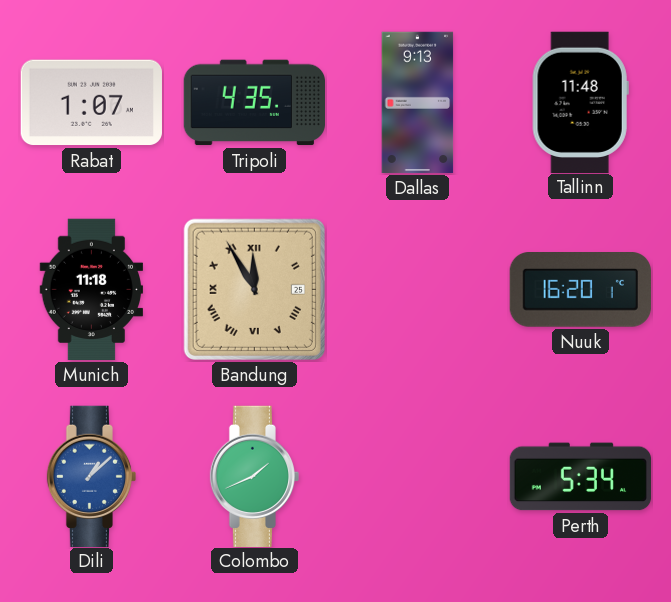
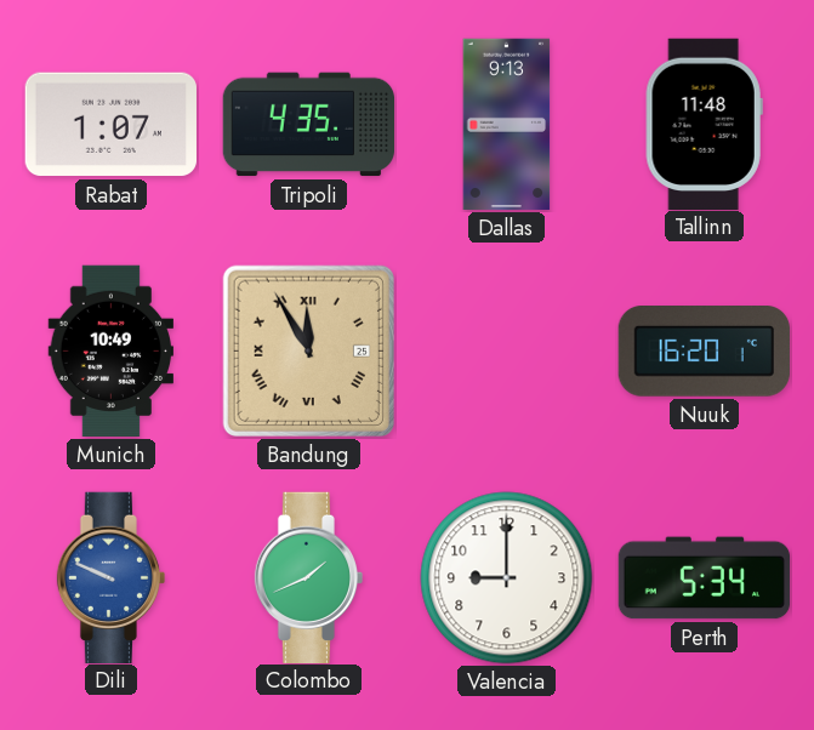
Munich: 11:18 -> 10:49
Dili: 1:08 -> 9:49
Valencia: none -> 9:00
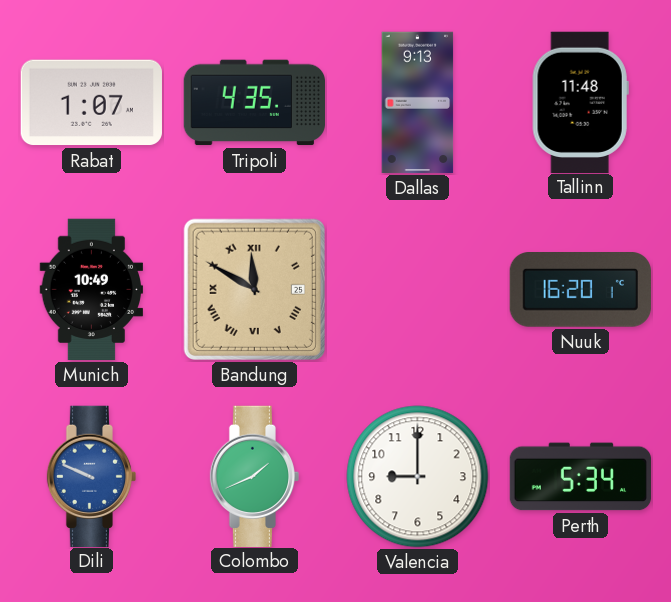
Bandung: 11:55 -> 11:50
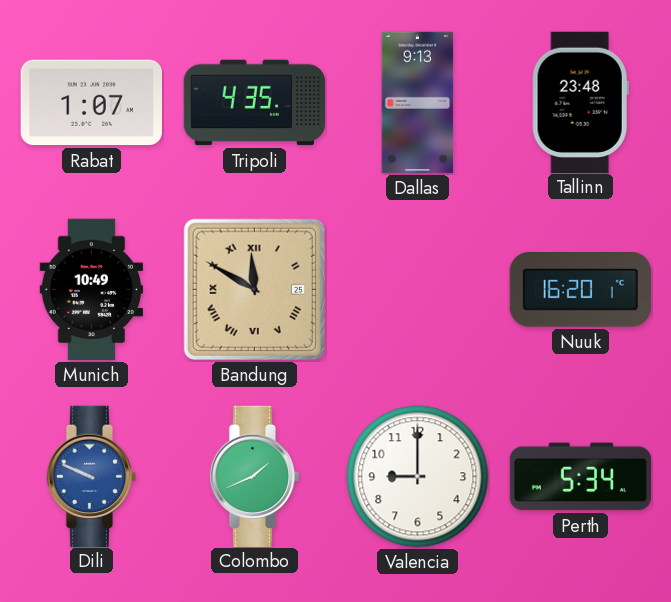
Tallinn: 11:48 -> 23:48
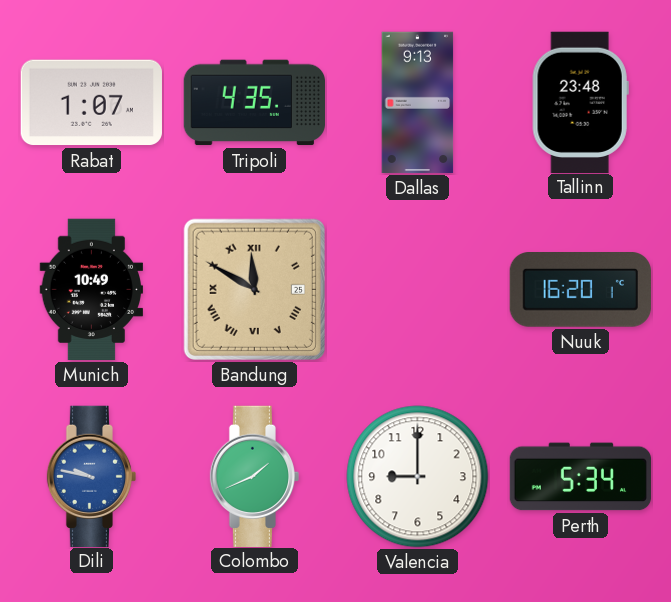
Dili: 9:49 -> 9:47
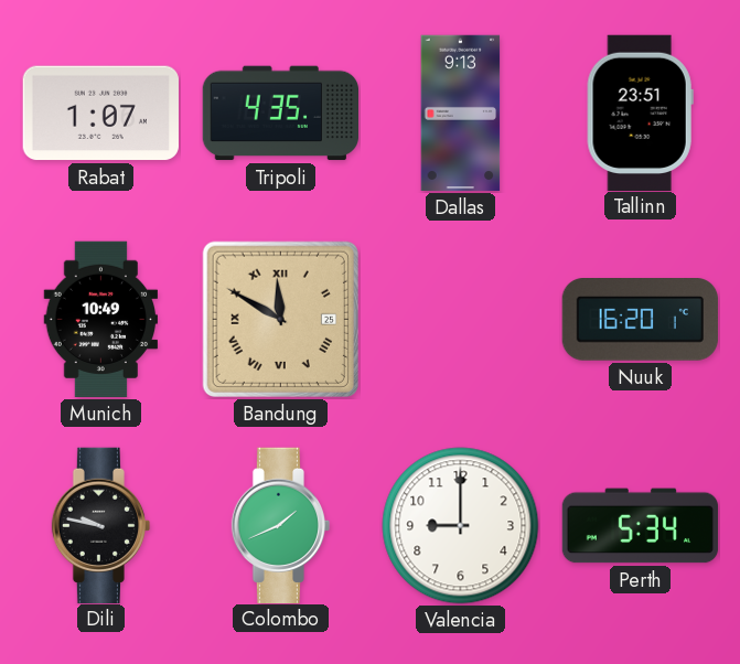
Tallinn: 23:48 -> 23:51
Dili dial: blue -> black
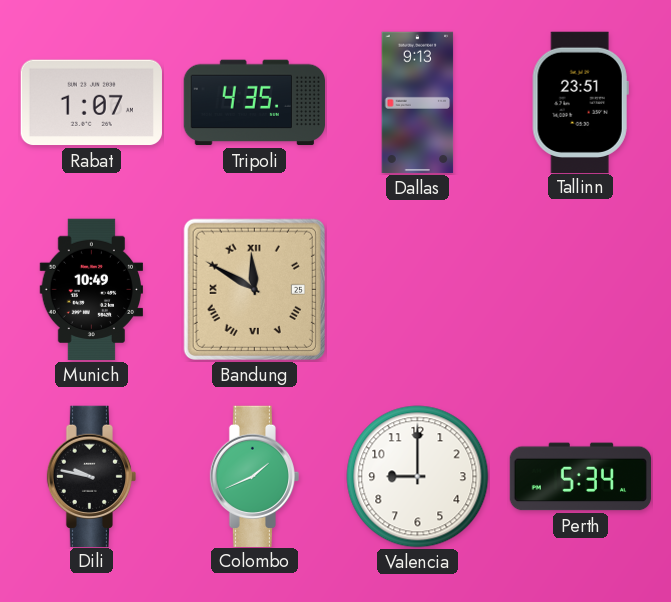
Nuuk: 16:20 -> none
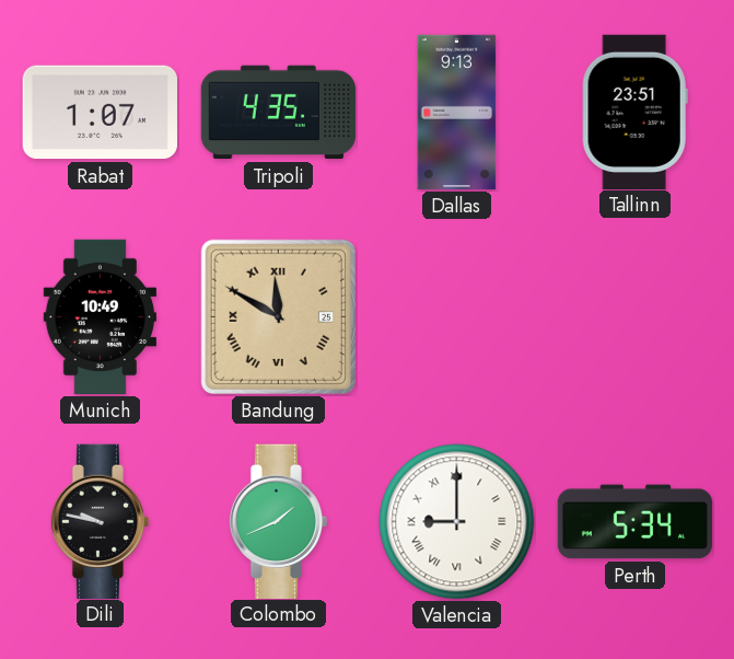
Valencia numerals: Arabic -> Roman
